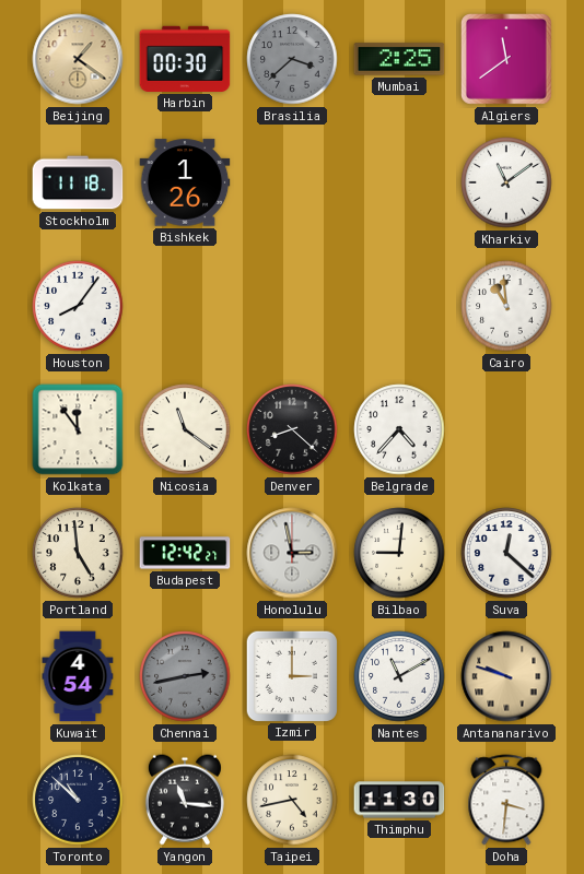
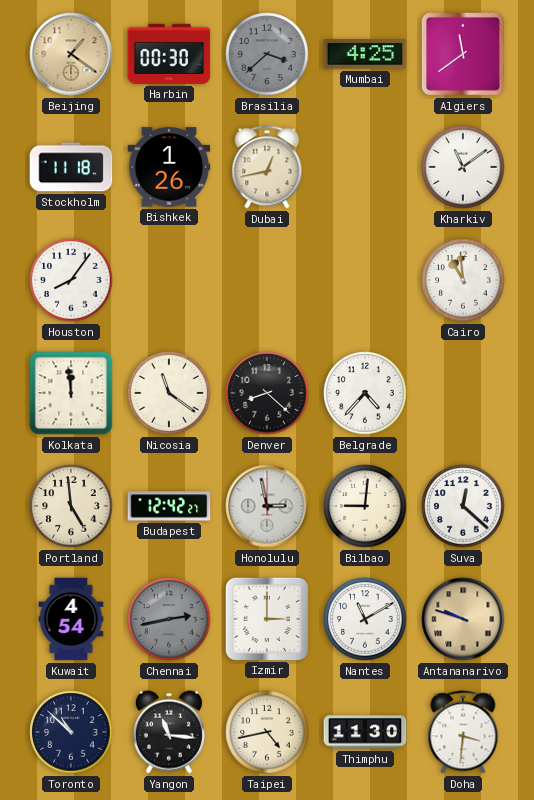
Mumbai: 2:25 -> 4:25
Dubai: none -> 12:43
Kolkata: 11:54 -> 11:59
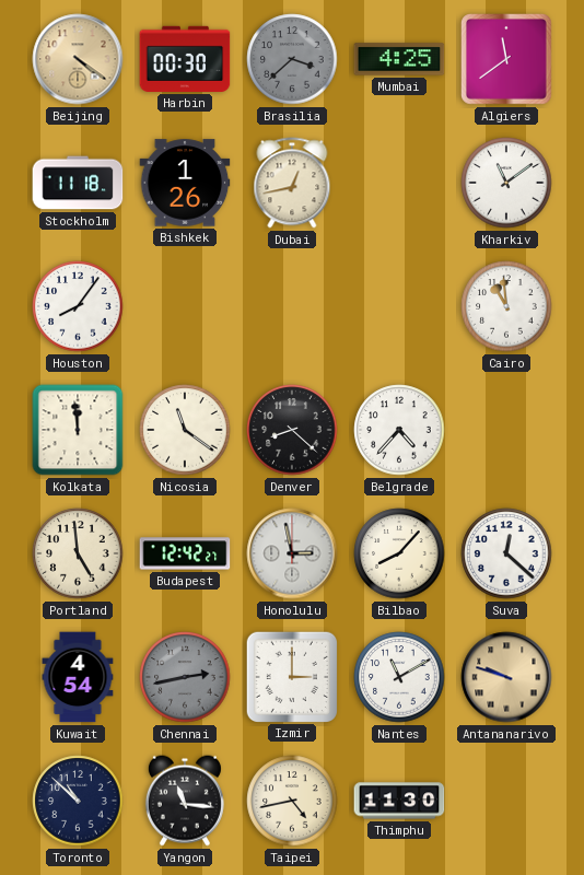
Beijing: 1:21 -> 4:21
Bilbao: 9:01 -> 8:07
Doha: 3:31 -> none
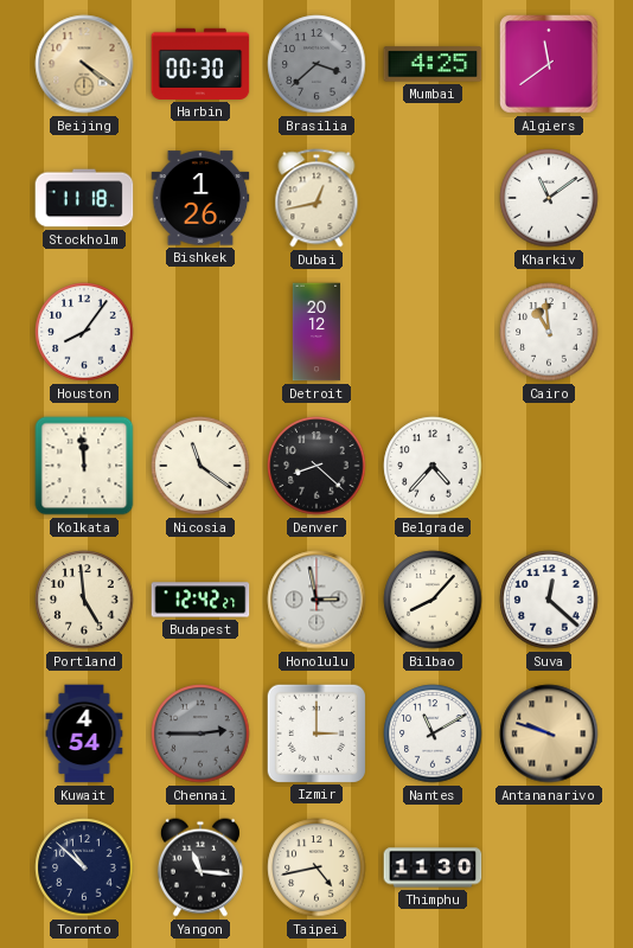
Detroit: none -> 20:12
Chennai: 2:43 -> 2:45
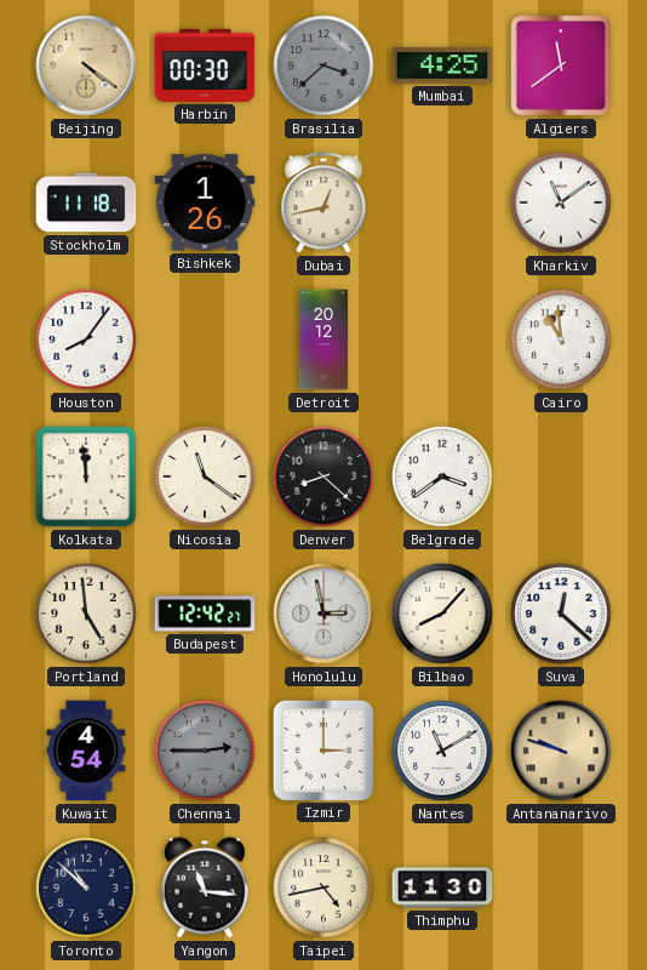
Belgrade: 4:37 -> 3:39
